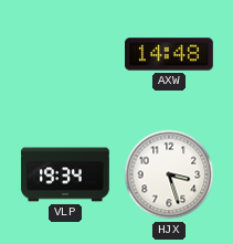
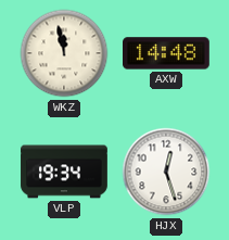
WKZ: none -> 11:58
HJX: 3:27 -> 12:27
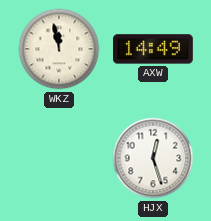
AXW: 14:48 -> 14:49
VLP: 19:34 -> none
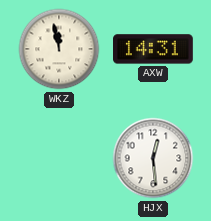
AXW: 14:49 -> 14:31
HJX: 12:27 -> 12:29
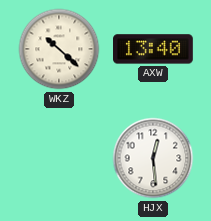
WKZ: 11:58 -> 10:22
AXW: 14:31 -> 13:40
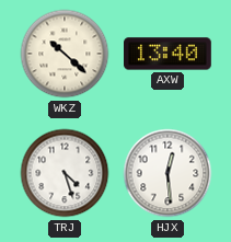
TRJ: none -> 4:27
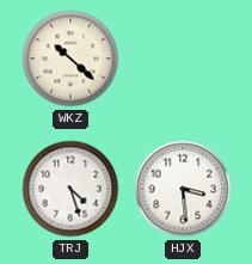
AXW: 13:40 -> none
HJX: 12:29 -> 3:29
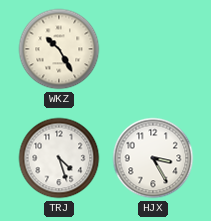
WKZ: 10:22 -> 10:25
HJX: 3:29 -> 3:25
